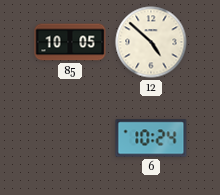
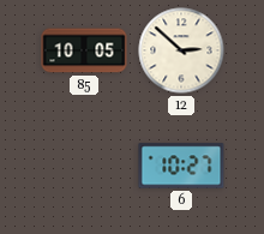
12: 4:52 -> 2:52
6: 10:24 -> 10:27
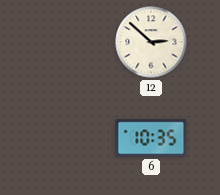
85: 10:05 -> none
6: 10:27 -> 10:35
